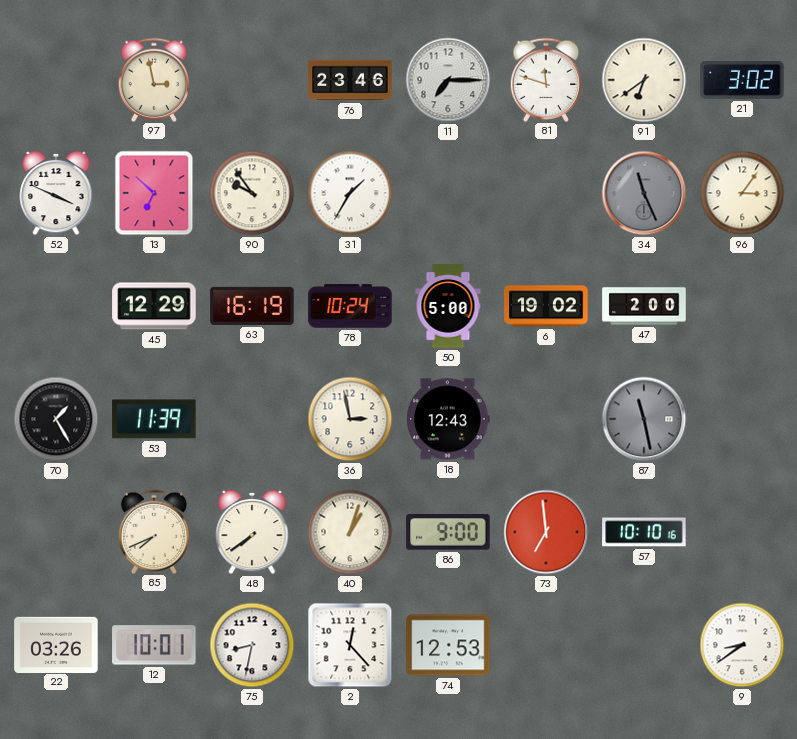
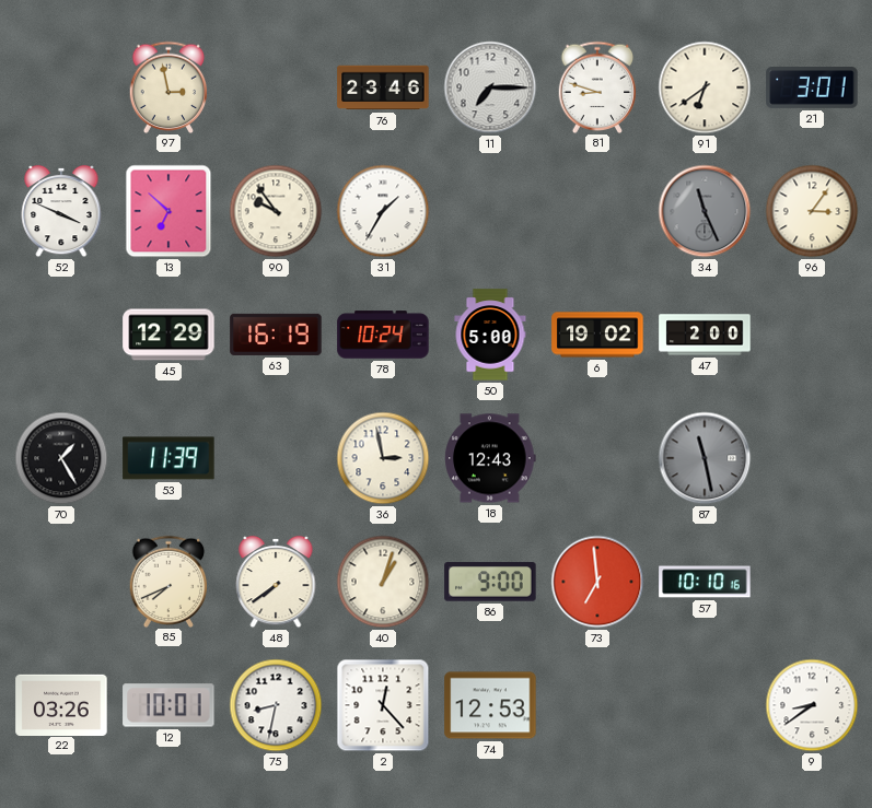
81: 11:48 -> 8:48
21: 3:02 -> 3:01
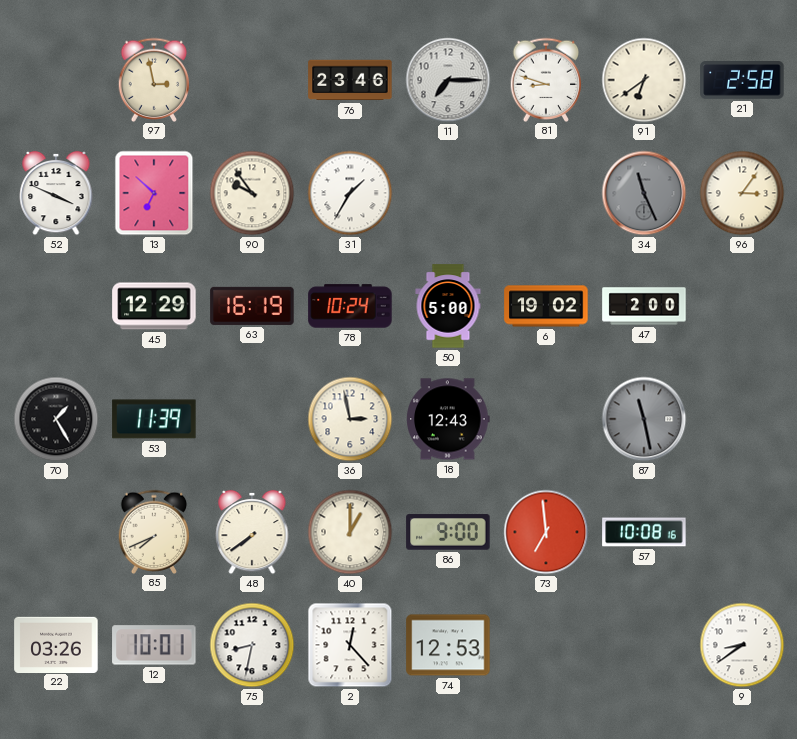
21: 3:01 -> 2:58
40: 1:03 -> 1:00
57: 10:10 -> 10:08
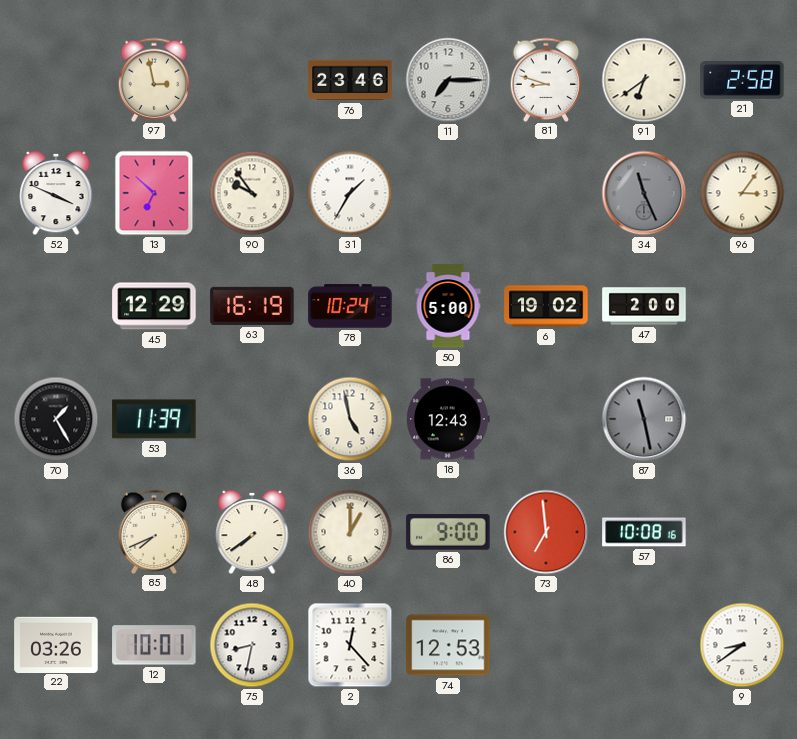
36: 2:58 -> 4:58
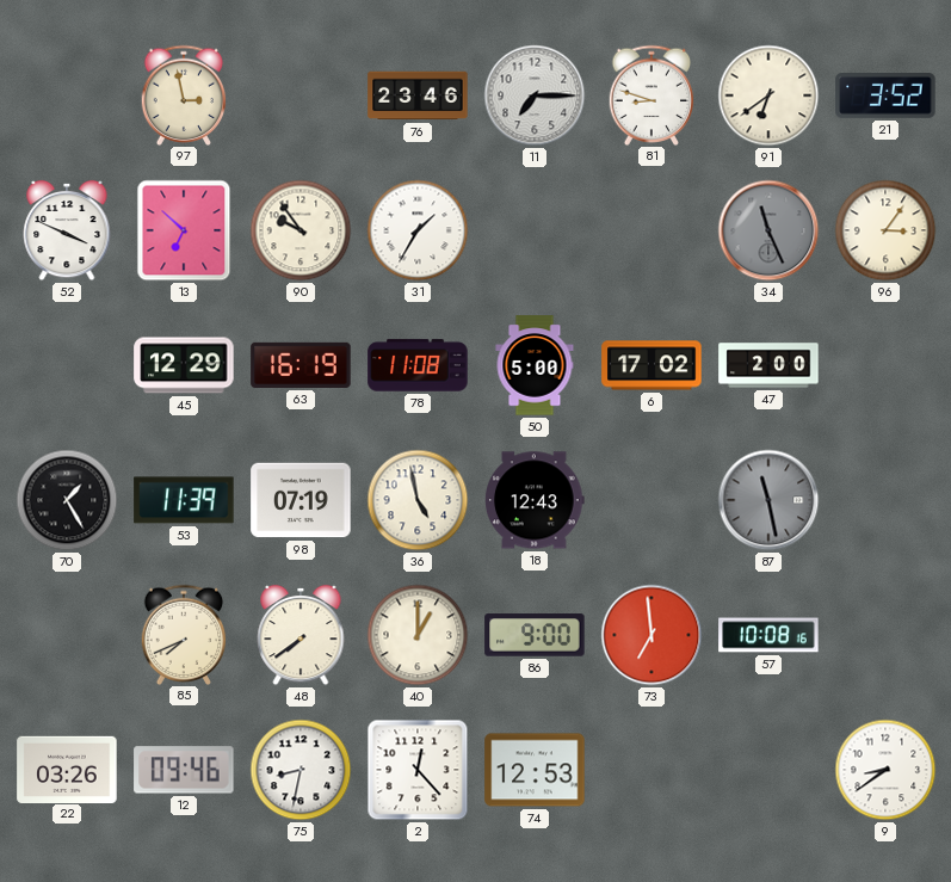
21: 2:58 -> 3:52
78: 10:24 -> 11:08
6: 19:02 -> 17:02
98: none -> 07:19
12: 10:01 -> 09:46
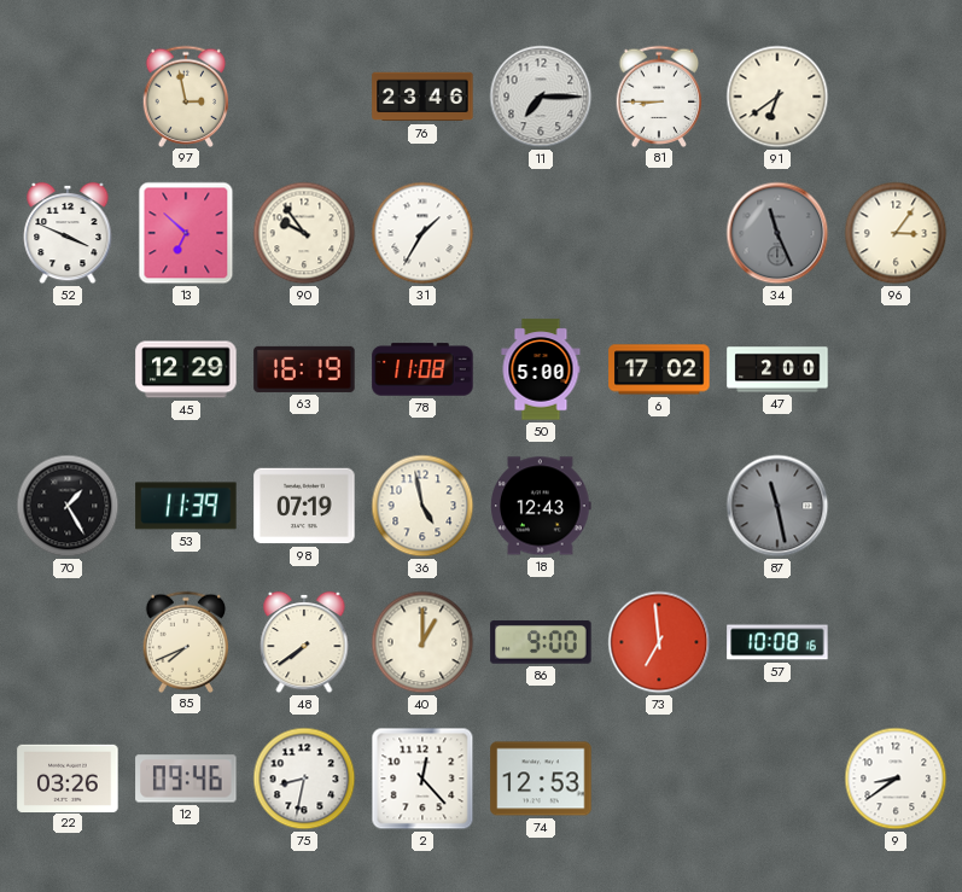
81: 8:48 -> 8:45
21: 3:52 -> none
